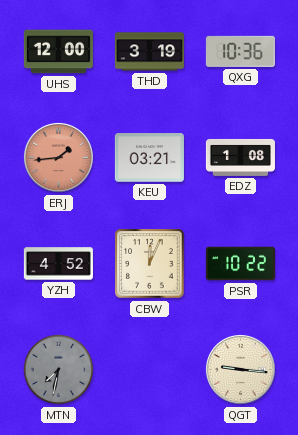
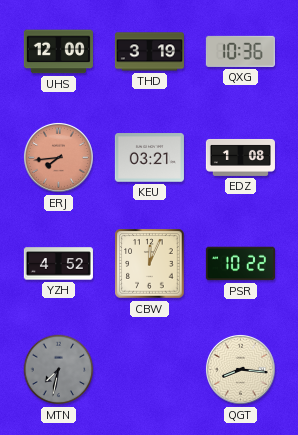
ERJ: 1:44 -> 7:44
QGT: 9:16 -> 8:16
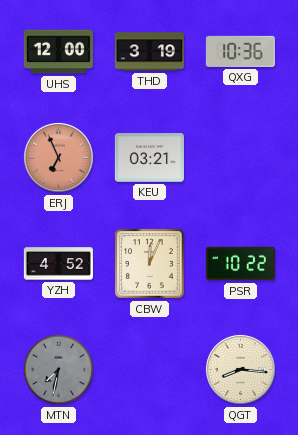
ERJ: 7:44 -> 6:56
EDZ: 1:08 -> none
